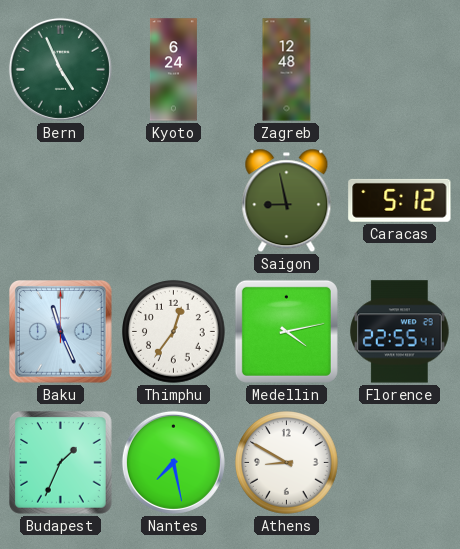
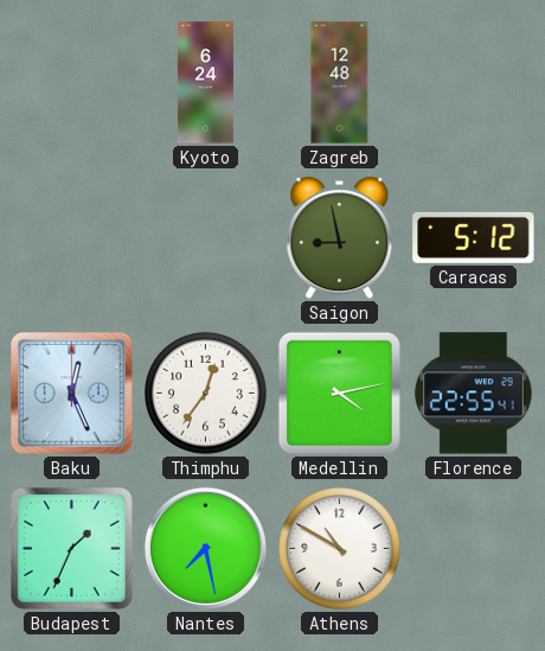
Bern: 4:56 -> none
Baku: 11:26 -> 12:26
Athens: 8:50 -> 10:50
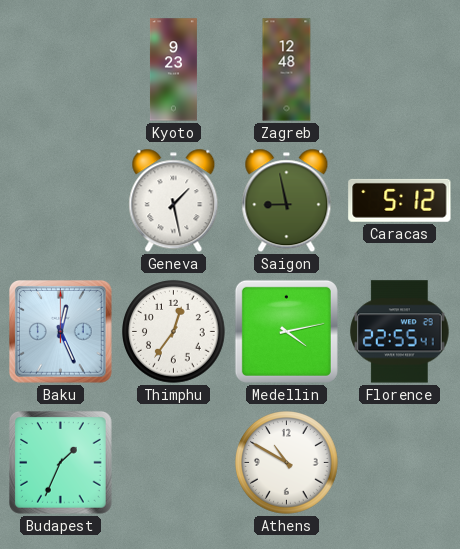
Kyoto: 6:24 -> 9:23
Geneva: none -> 1:28
Nantes: 7:28 -> none
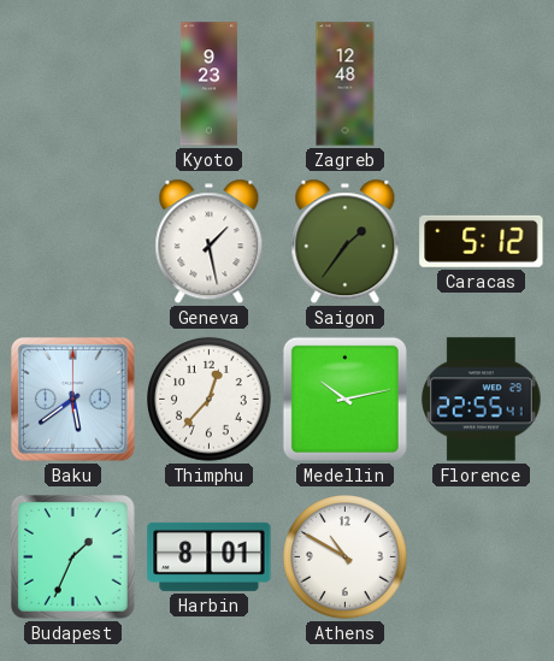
Saigon: 8:58 -> 1:36
Baku: 12:26 -> 5:39
Thimphu: 12:36 -> 12:37
Medellin: 4:13 -> 10:13
Harbin: none -> 8:01
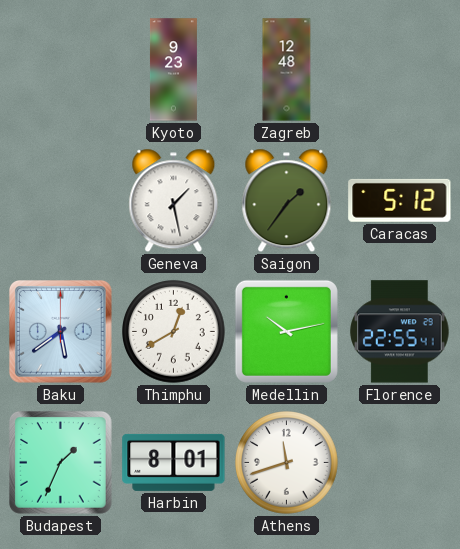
Thimphu: 12:37 -> 12:40
Athens: 10:50 -> 11:42
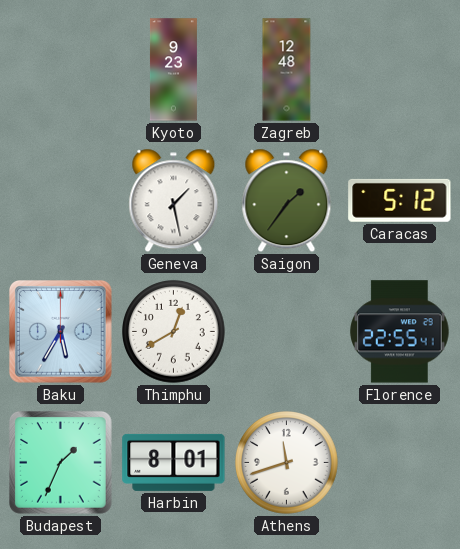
Baku: 5:39 -> 5:35
Medellin: 10:13 -> none
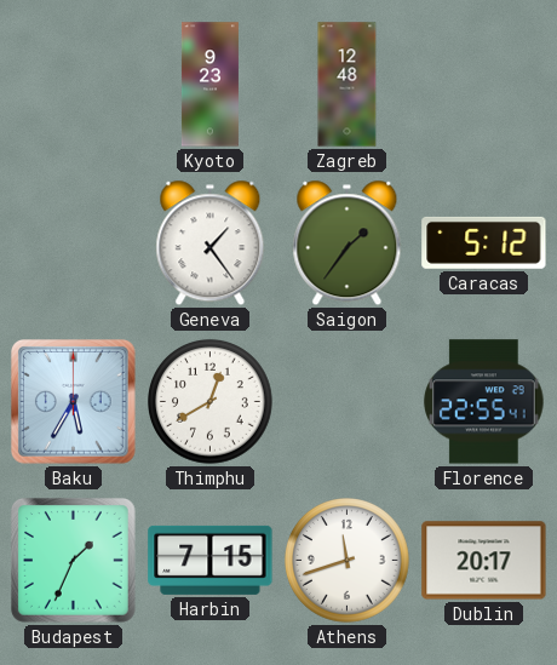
Geneva: 1:28 -> 1:24
Harbin: 8:01 -> 7:15
Dublin: none -> 20:17
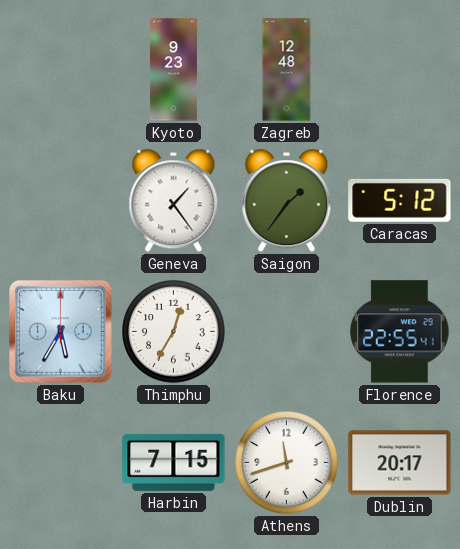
Thimphu: 12:40 -> 12:35
Budapest: 1:34 -> none
